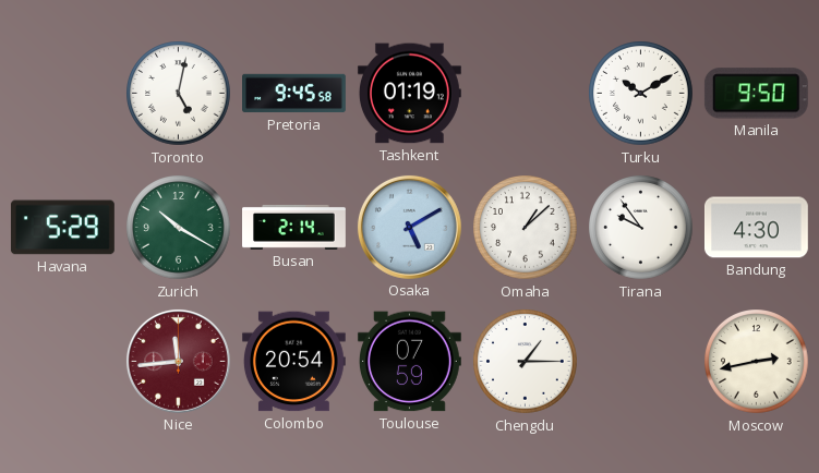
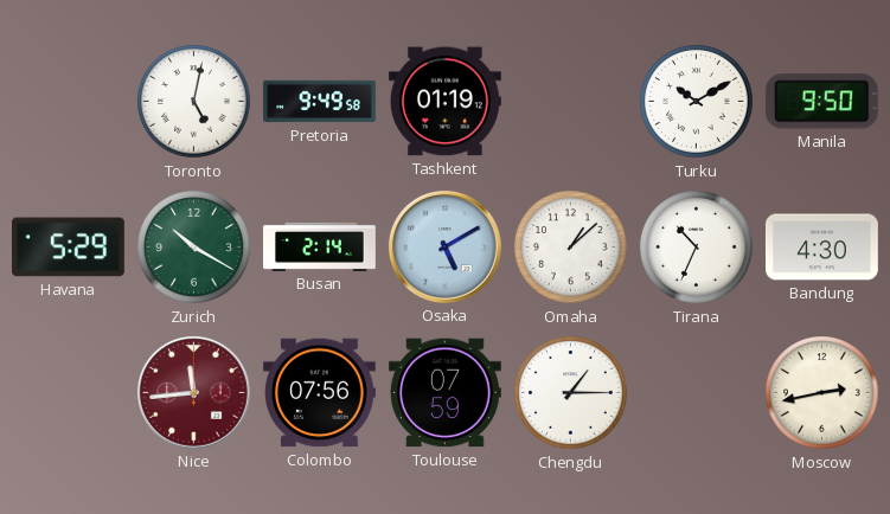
Pretoria: 9:45 -> 9:49
Tirana: 9:54 -> 10:34
Colombo: 20:54 -> 07:56
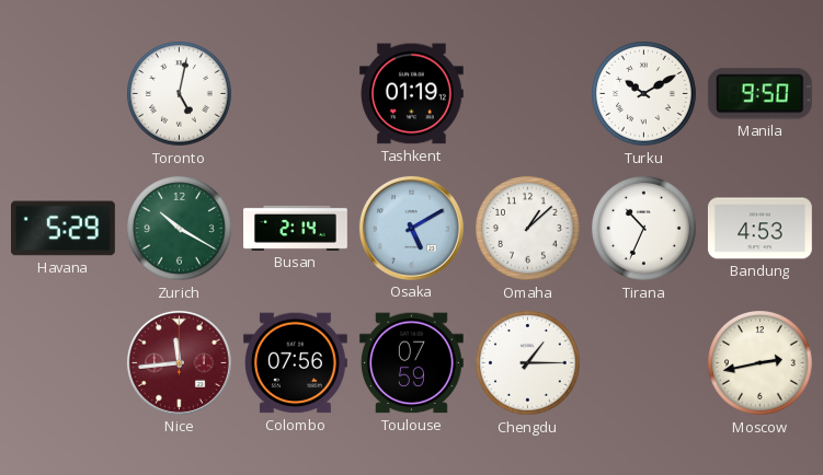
Pretoria: 9:49 -> none
Bandung: 4:30 -> 4:53
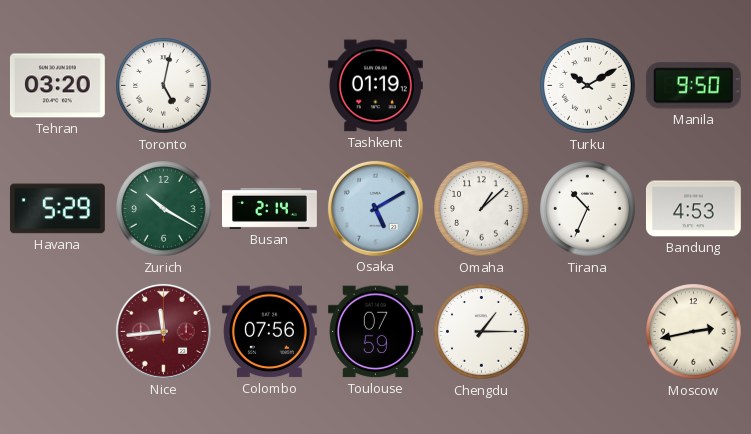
Tehran: none -> 03:20
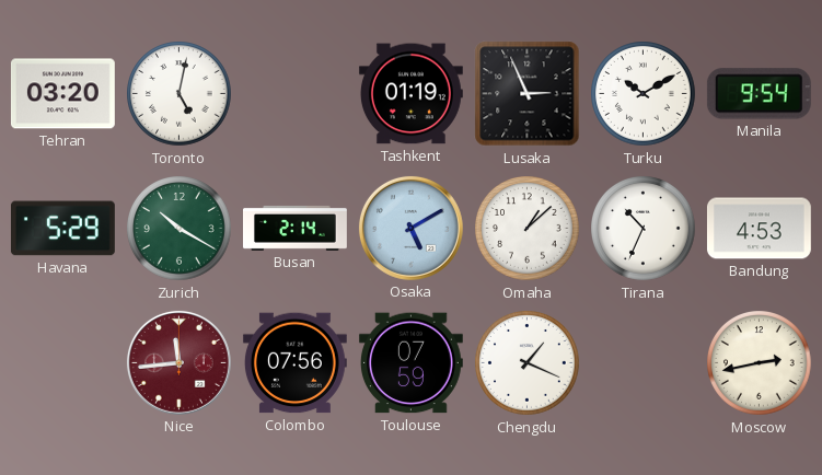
Lusaka: none -> 2:56
Manila: 9:50 -> 9:54
Chengdu: 1:15 -> 1:19
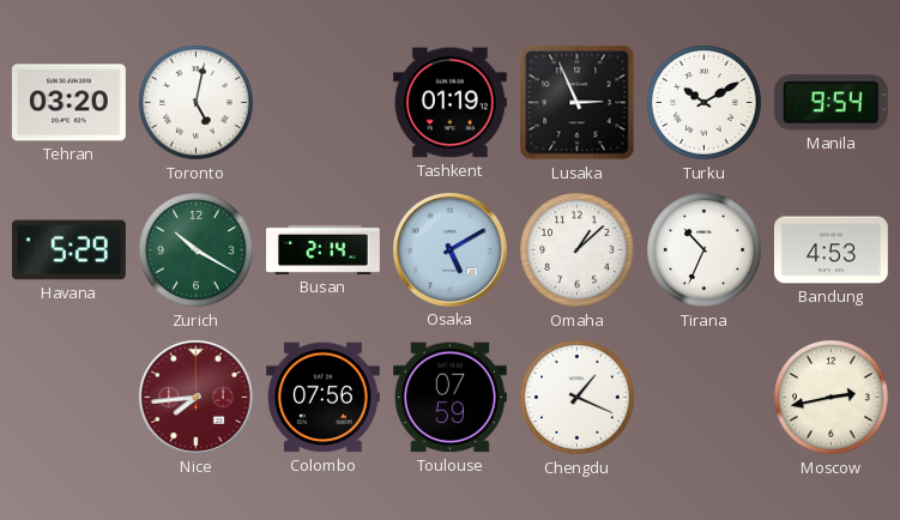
Nice: 11:44 -> 7:44
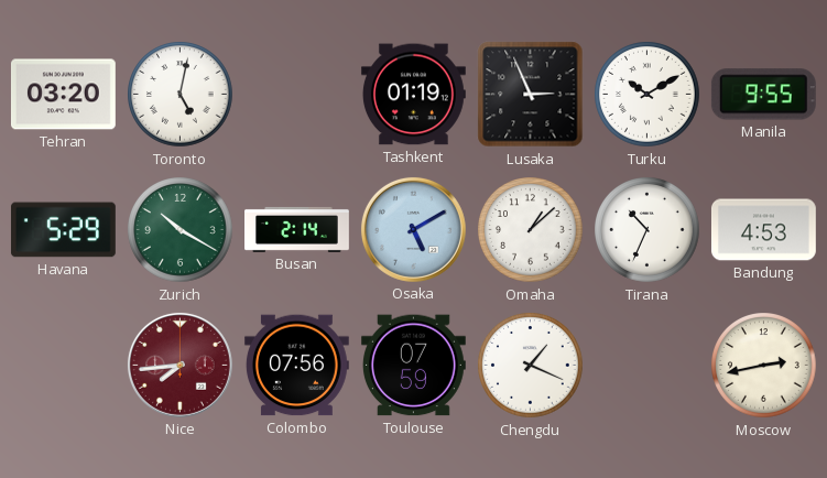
Manila: 9:54 -> 9:55
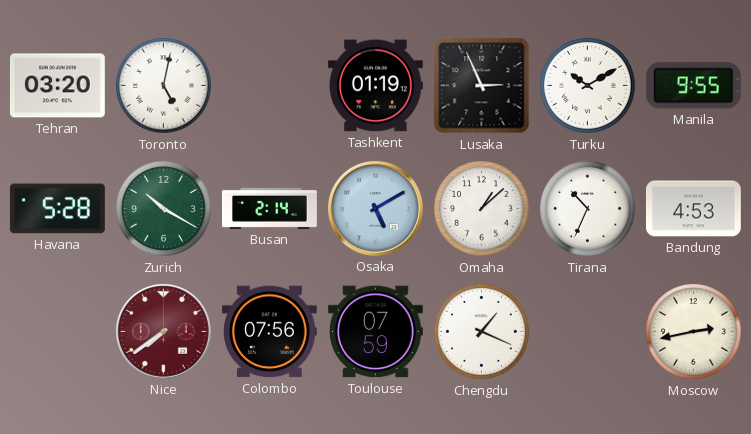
Havana: 5:29 -> 5:28
Nice: 7:44 -> 7:39
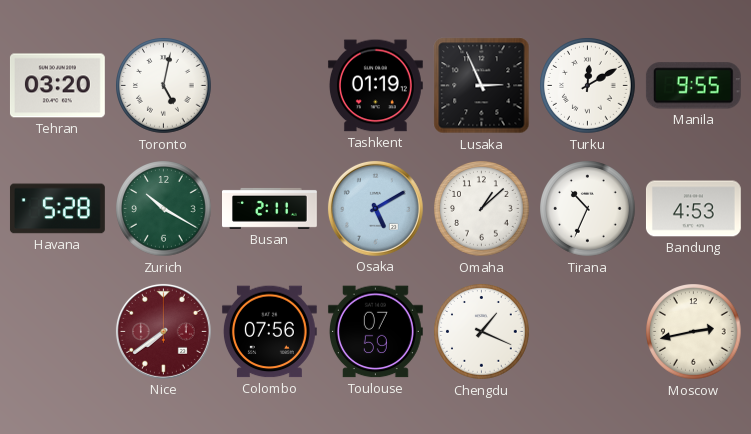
Turku: 10:10 -> 12:10
Busan: 2:14 -> 2:11
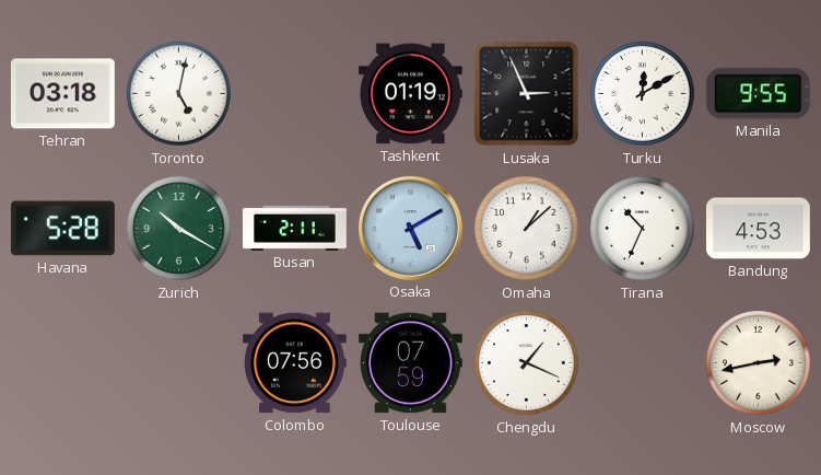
Tehran: 03:20 -> 03:18
Nice: 7:39 -> none
